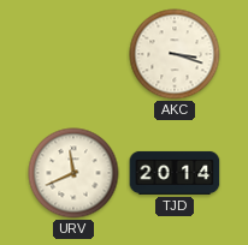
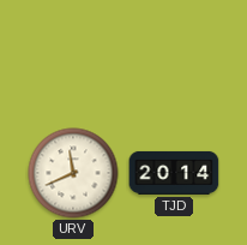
AKC: 3:18 -> none
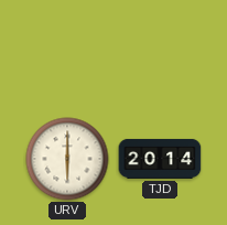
URV: 11:41 -> 6:00
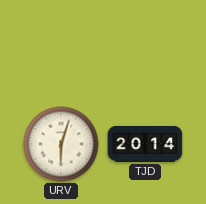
URV: 6:00 -> 6:03
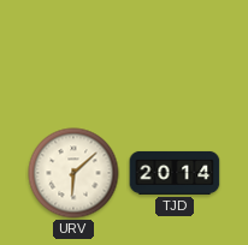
URV: 6:03 -> 6:08
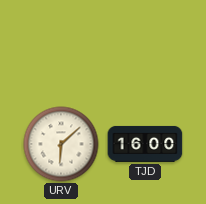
TJD: 20:14 -> 16:00
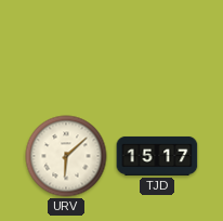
TJD: 16:00 -> 15:17
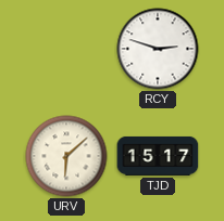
RCY: none -> 2:48
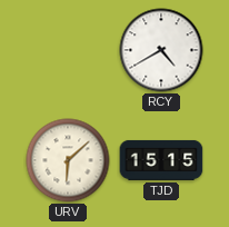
RCY: 2:48 -> 4:40
TJD: 15:17 -> 15:15
